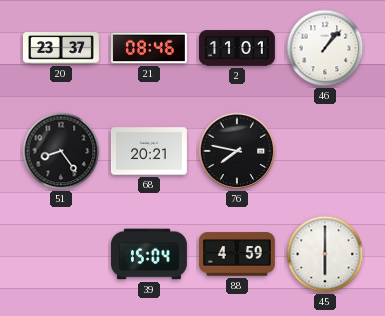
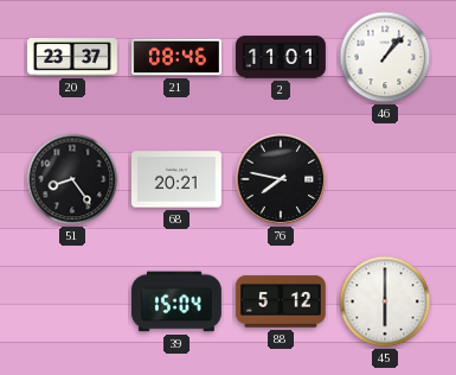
88: 4:59 -> 5:12
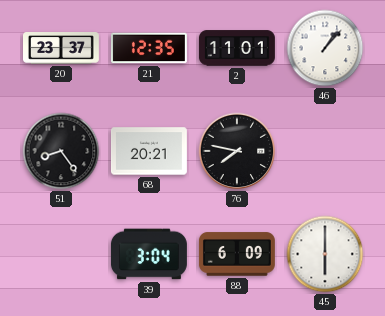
21: 08:46 -> 12:35
39: 15:04 -> 3:04
88: 5:12 -> 6:09
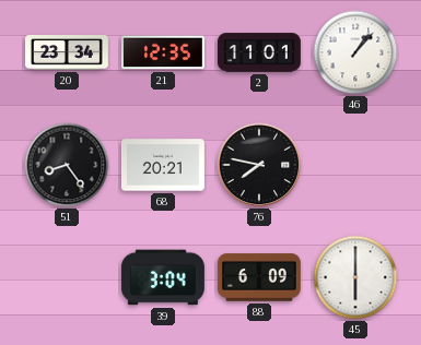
20: 23:37 -> 23:34
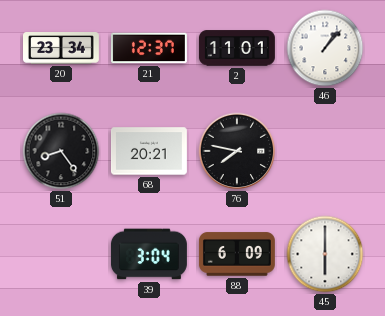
21: 12:35 -> 12:37
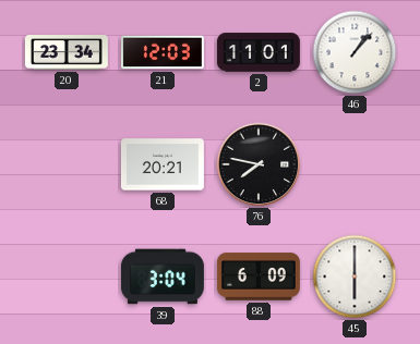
21: 12:37 -> 12:03
51: 8:24 -> none
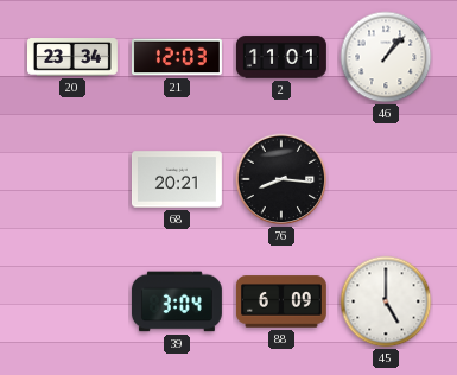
76: 7:47 -> 8:16
45: 6:00 -> 5:00
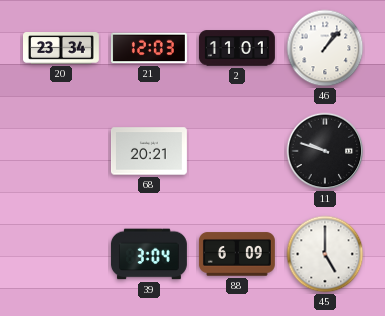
76: 8:16 -> none
11: none -> 9:48
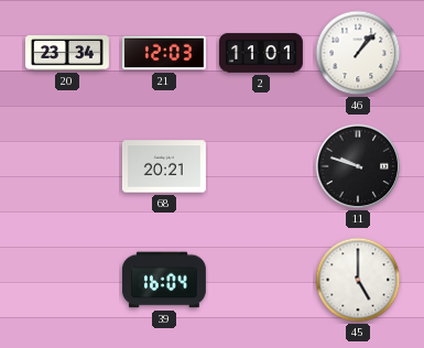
39: 3:04 -> 16:04
88: 6:09 -> none
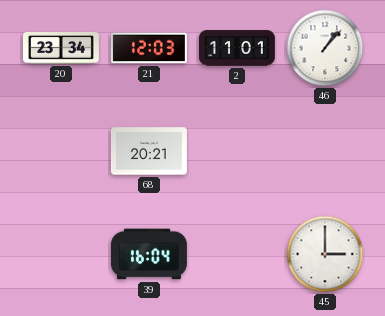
11: 9:48 -> none
45: 5:00 -> 3:00
